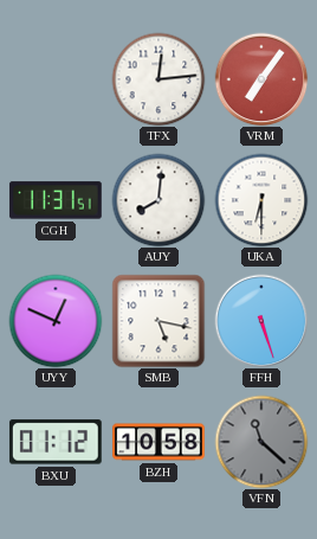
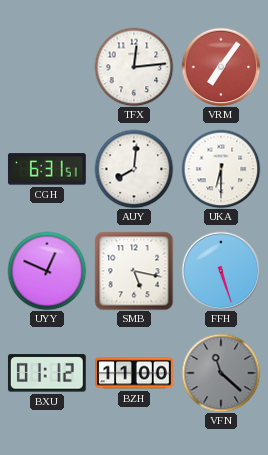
CGH: 11:31 -> 6:31
BZH: 10:58 -> 11:00
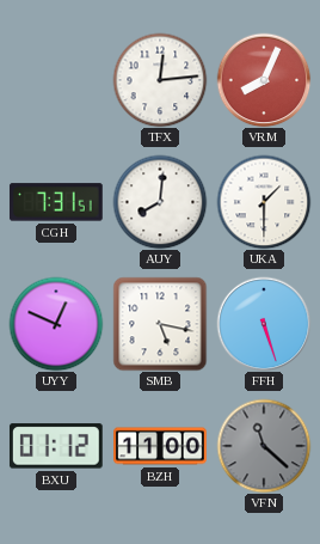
VRM: 7:06 -> 8:04
CGH: 6:31 -> 7:31
UKA: 6:30 -> 1:30
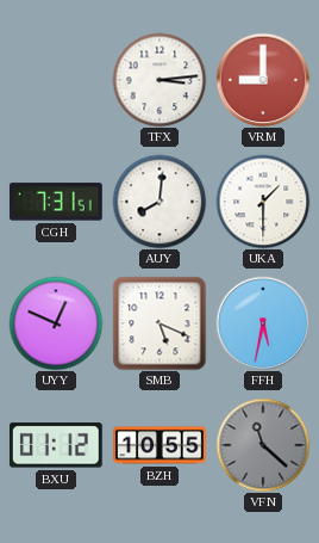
TFX: 12:14 -> 3:14
VRM: 8:04 -> 9:00
SMB: 5:17 -> 5:19
FFH: 5:27 -> 5:32
BZH: 11:00 -> 10:55
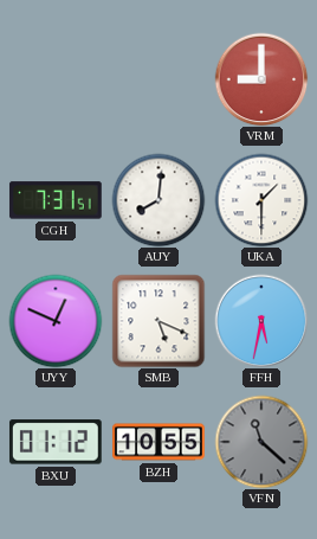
TFX: 3:14 -> none
